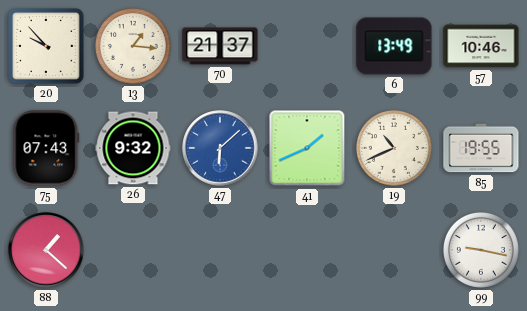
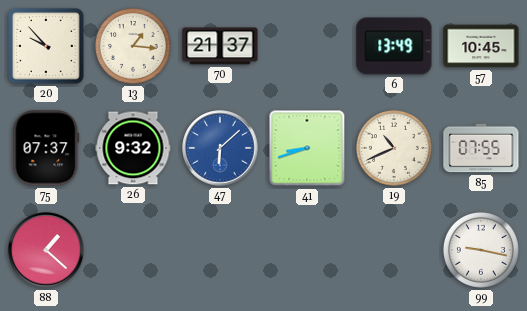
57: 10:46 -> 10:45
75: 07:43 -> 07:37
41: 1:41 -> 8:42
85: 19:55 -> 07:55
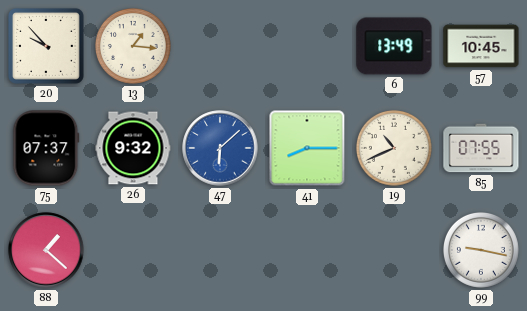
70: 21:37 -> none
41: 8:42 -> 8:15
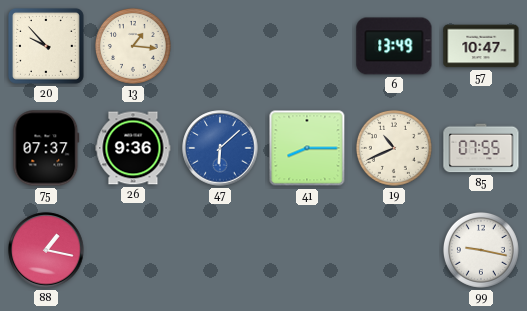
57: 10:45 -> 10:47
26: 9:32 -> 9:36
88: 1:22 -> 1:17
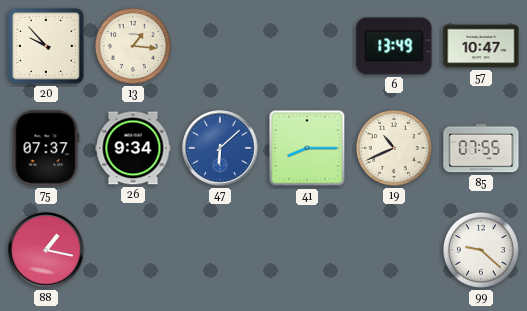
26: 9:36 -> 9:34
99: 9:17 -> 9:22
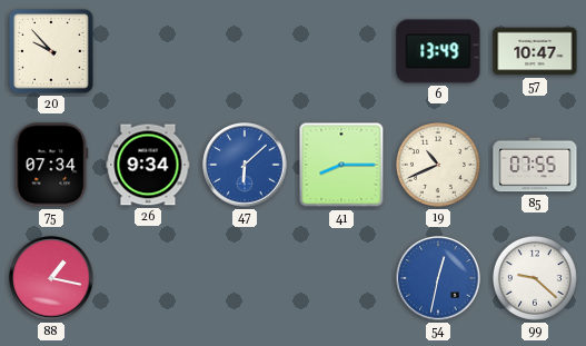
13: 1:16 -> none
75: 07:37 -> 07:34
54: none -> 12:32
